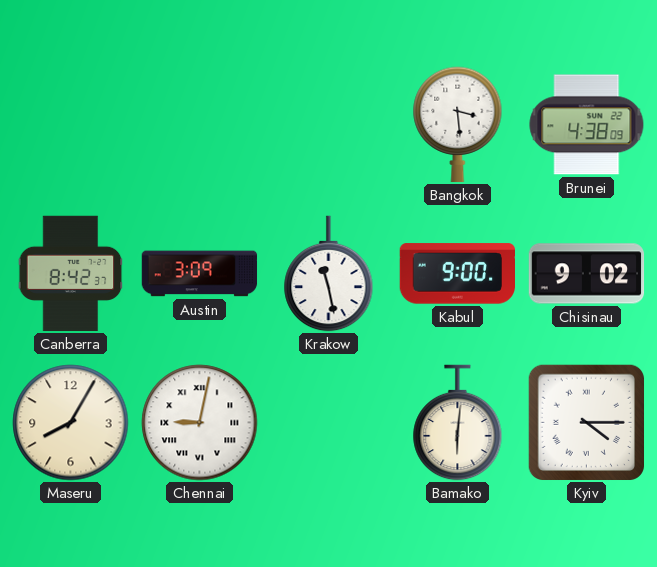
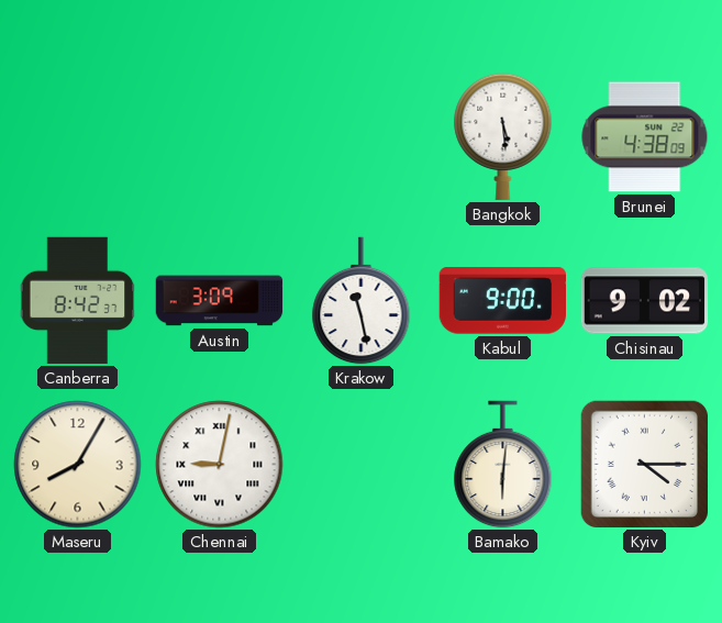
Bangkok: 3:29 -> 5:29
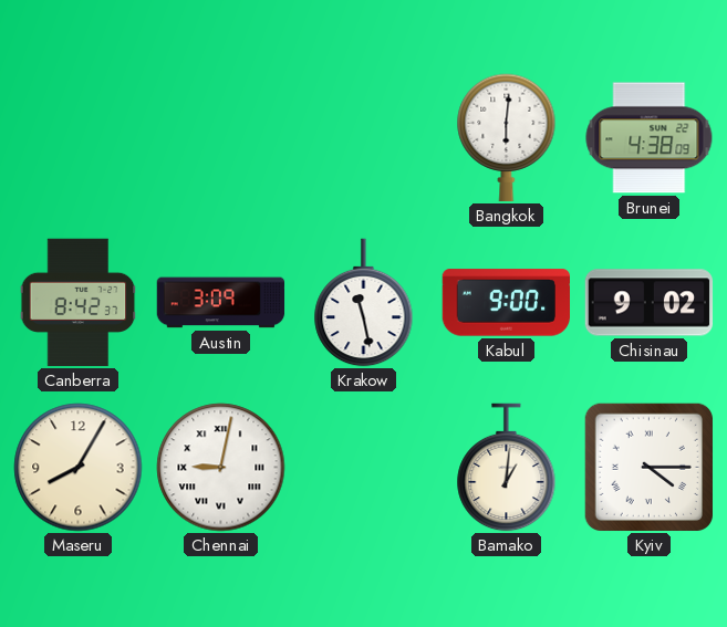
Bangkok: 5:29 -> 6:01
Bamako: 6:01 -> 1:01
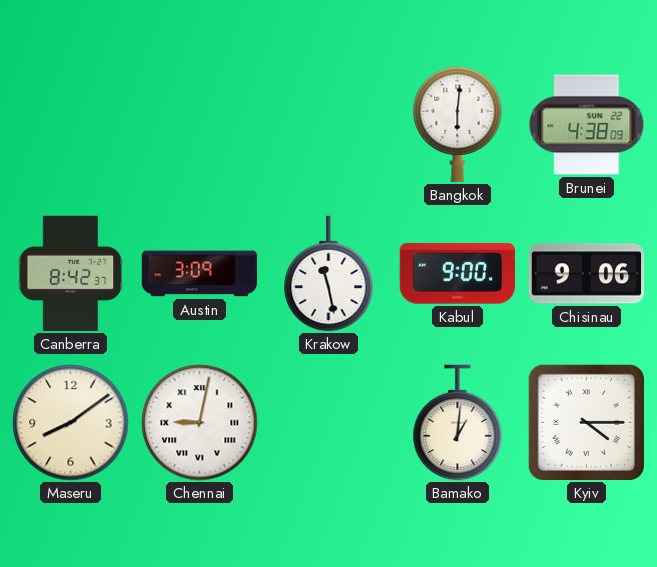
Chisinau: 9:02 -> 9:06
Maseru: 8:05 -> 8:09
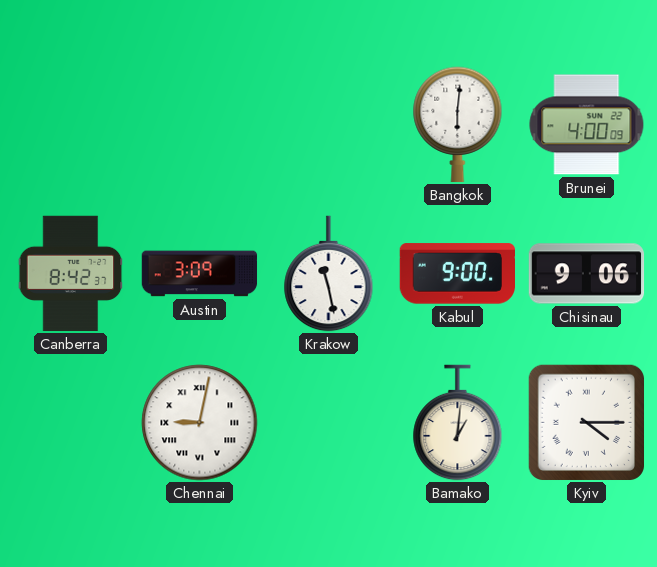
Brunei: 4:38 -> 4:00
Maseru: 8:09 -> none
